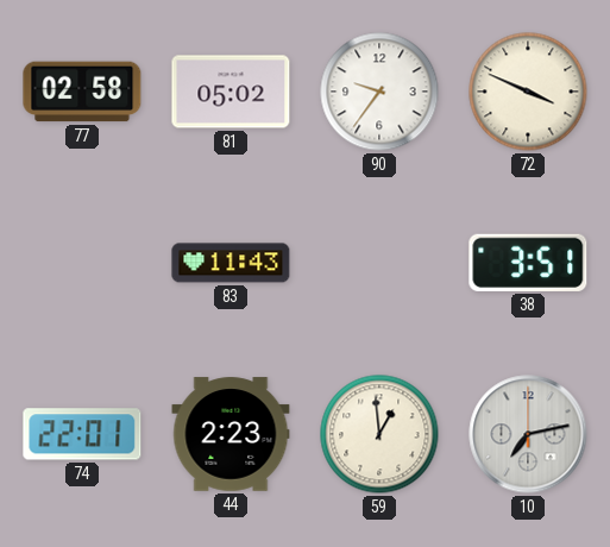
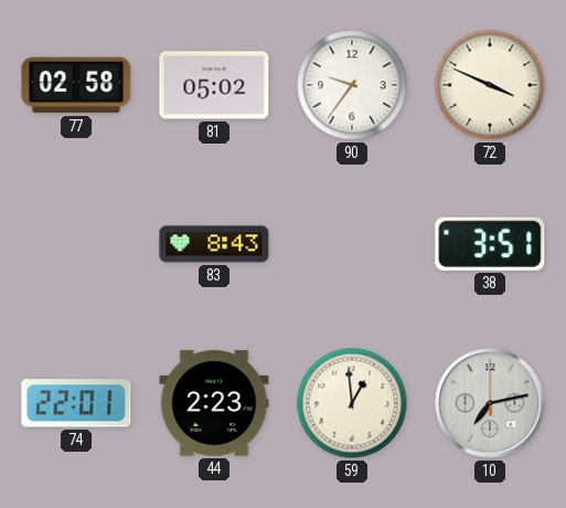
83: 11:43 -> 8:43
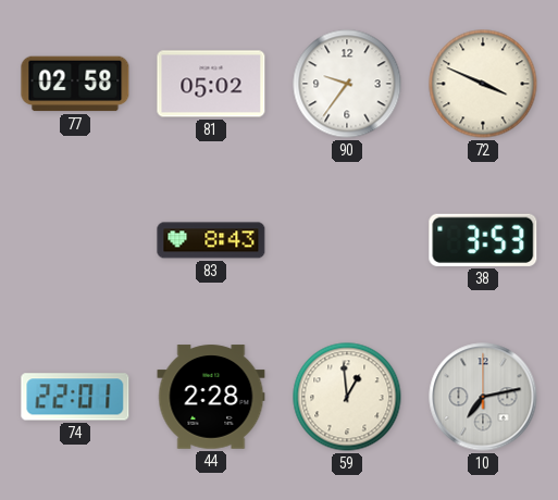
38: 3:51 -> 3:53
44: 2:23 -> 2:28
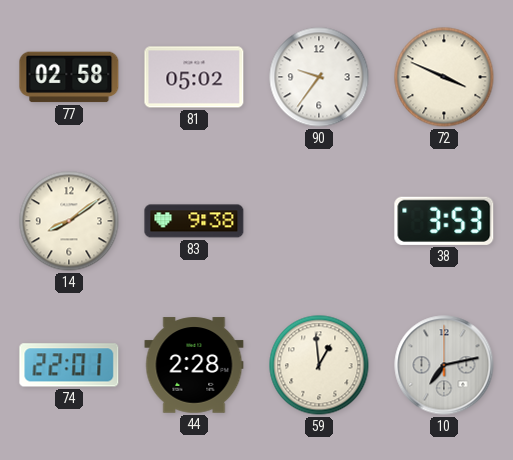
14: none -> 8:09
83: 8:43 -> 9:38
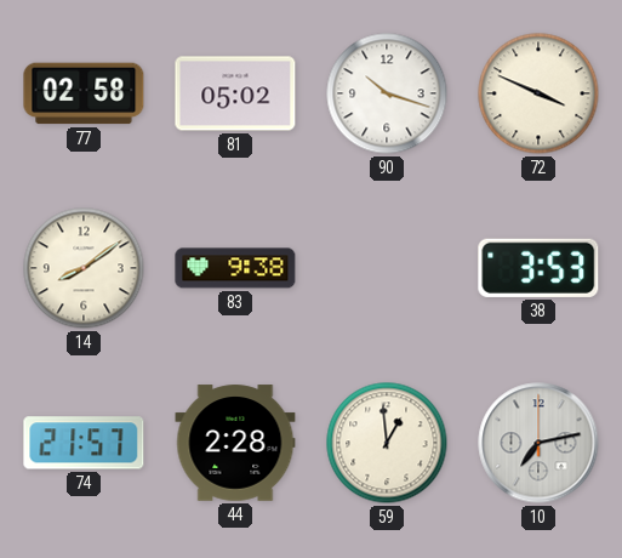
90: 9:36 -> 10:18
74: 22:01 -> 21:57
